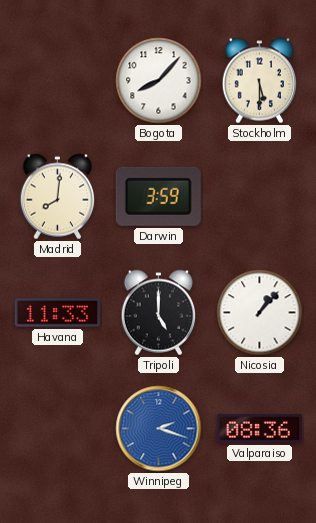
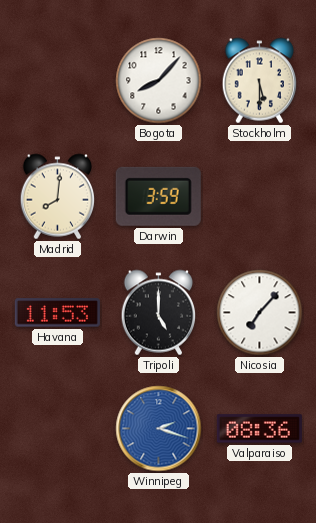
Havana: 11:33 -> 11:53
Nicosia: 1:07 -> 7:07
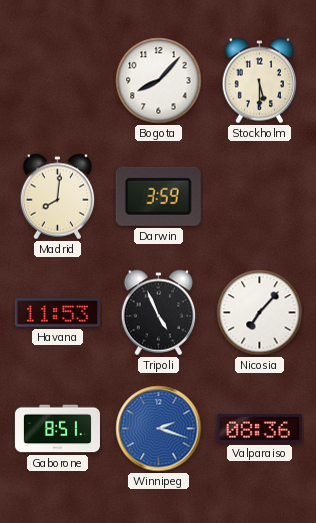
Tripoli: 5:00 -> 4:56
Gaborone: none -> 8:51
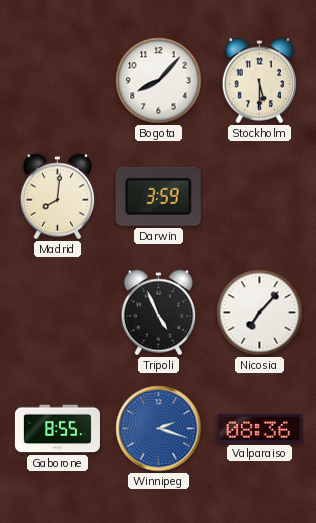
Havana: 11:53 -> none
Gaborone: 8:51 -> 8:55
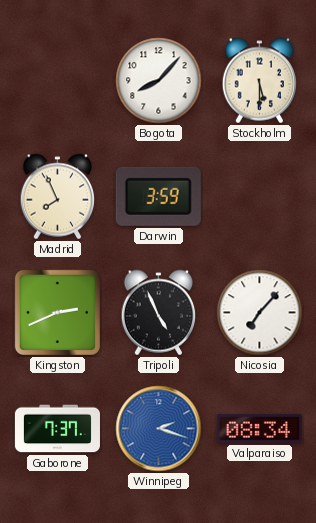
Madrid: 8:01 -> 7:56
Kingston: none -> 2:41
Gaborone: 8:55 -> 7:37
Valparaiso: 08:36 -> 08:34
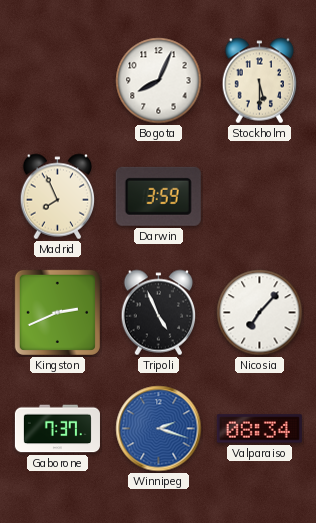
Bogota: 8:07 -> 8:04
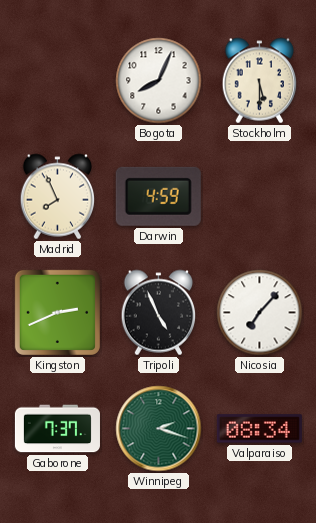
Darwin: 3:59 -> 4:59
Winnipeg dial: blue -> green
